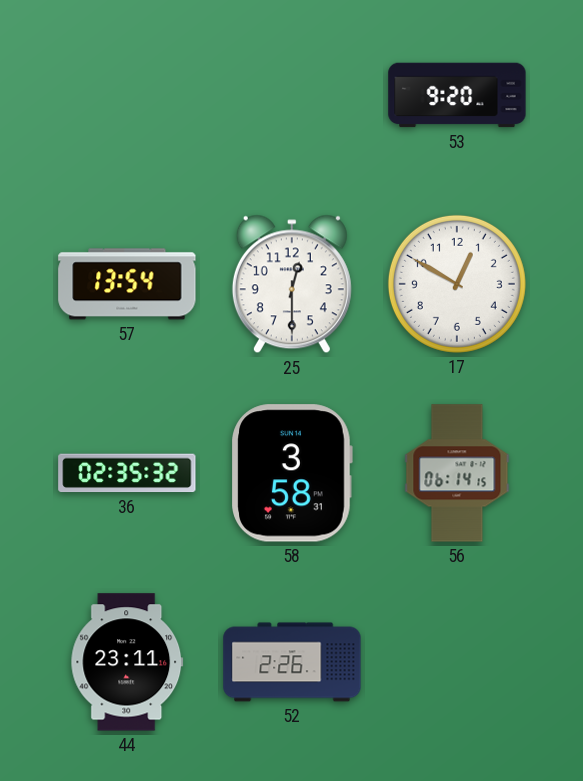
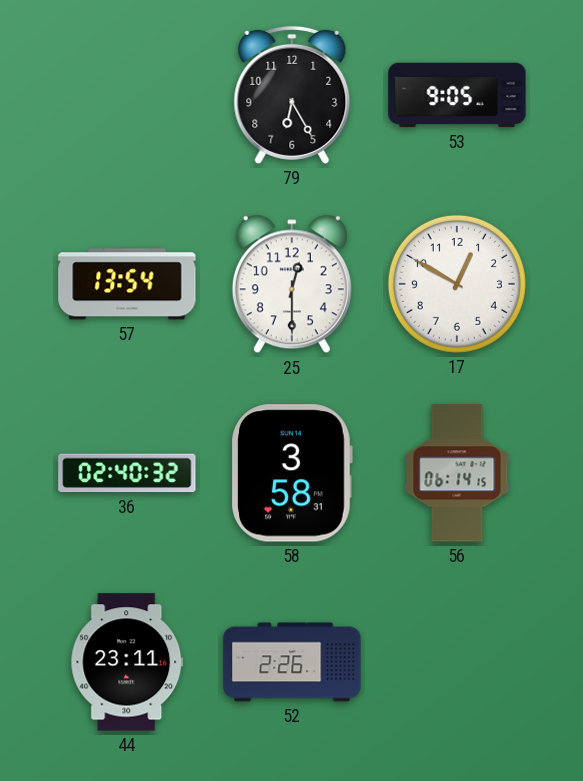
79: none -> 6:25
53: 9:20 -> 9:05
36: 02:35 -> 02:40
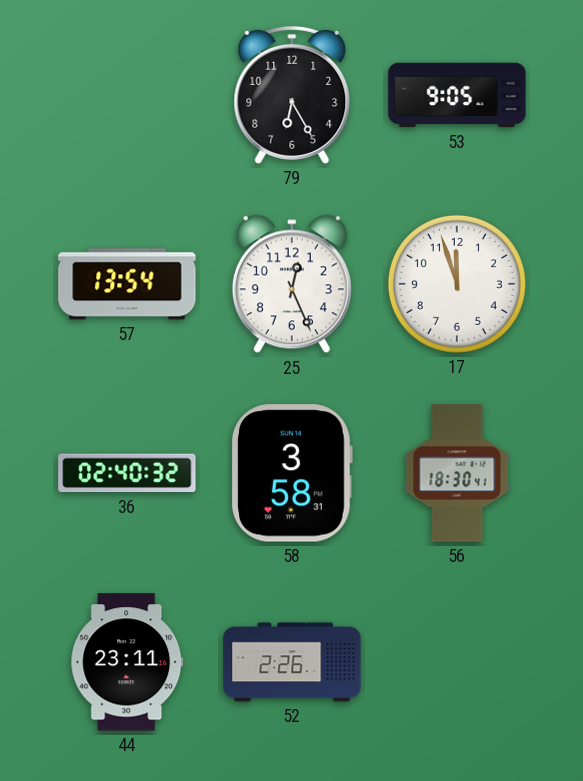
25: 12:30 -> 12:26
17: 12:50 -> 11:57
56: 06:14 -> 18:30
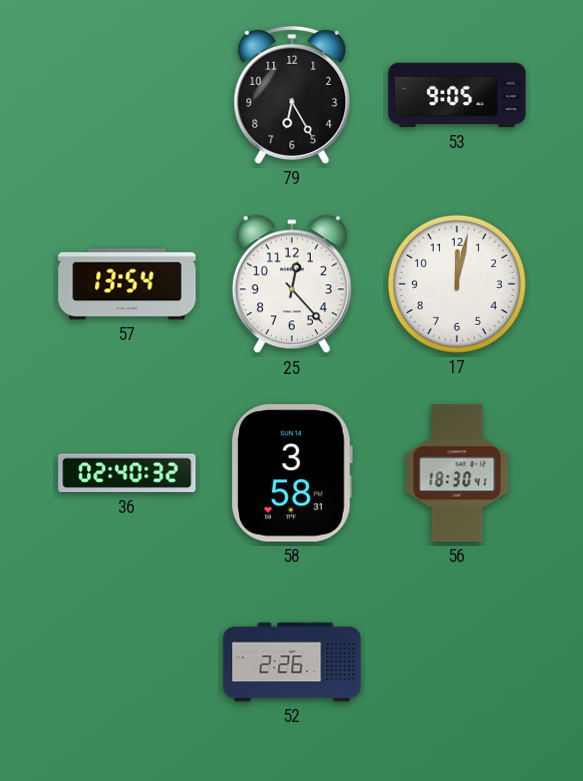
25: 12:26 -> 12:23
17: 11:57 -> 12:02
44: 23:11 -> none
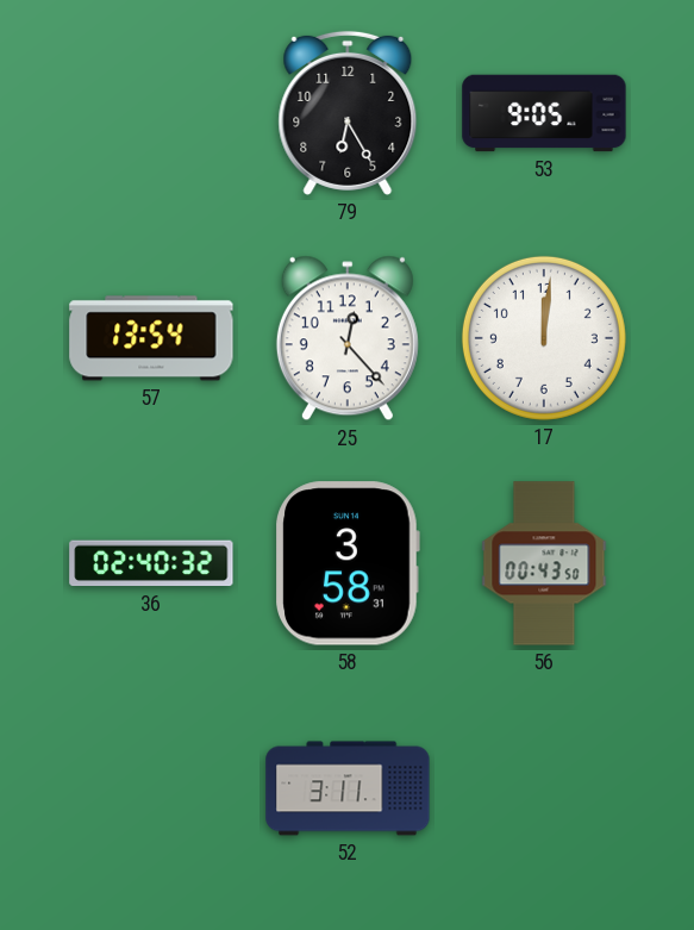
17: 12:02 -> 12:01
56: 18:30 -> 00:43
52: 2:26 -> 3:11
